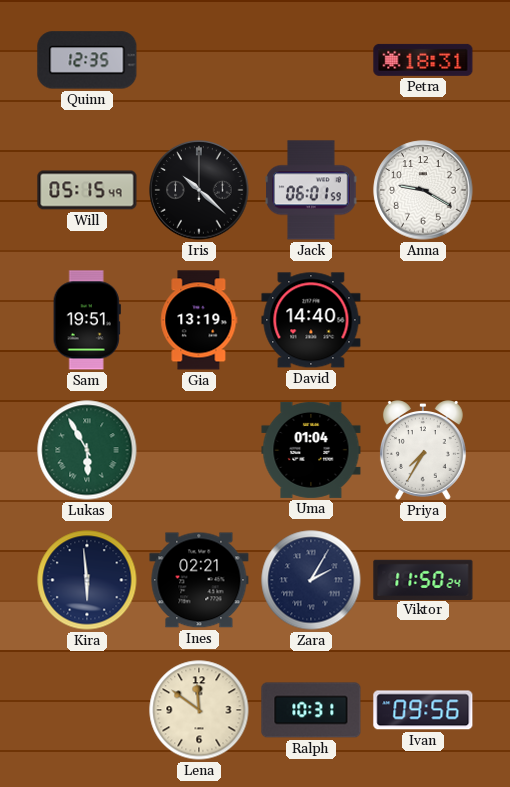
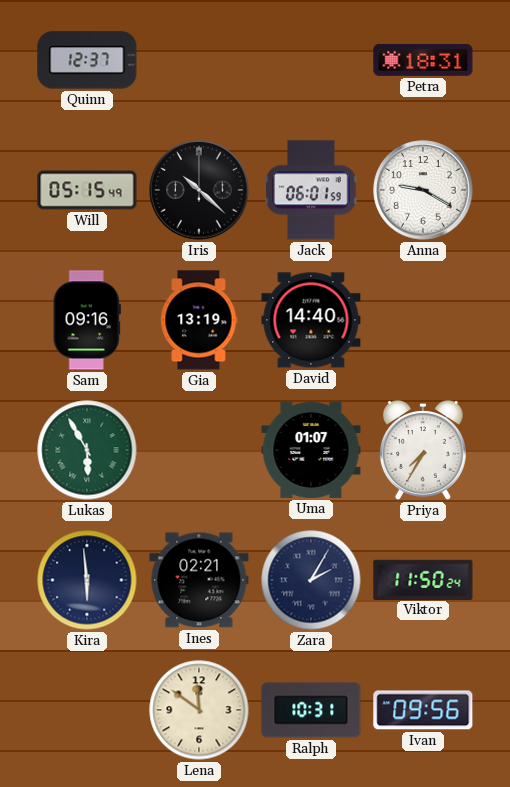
Quinn: 12:35 -> 12:37
Sam: 19:51 -> 09:16
Uma: 01:04 -> 01:07
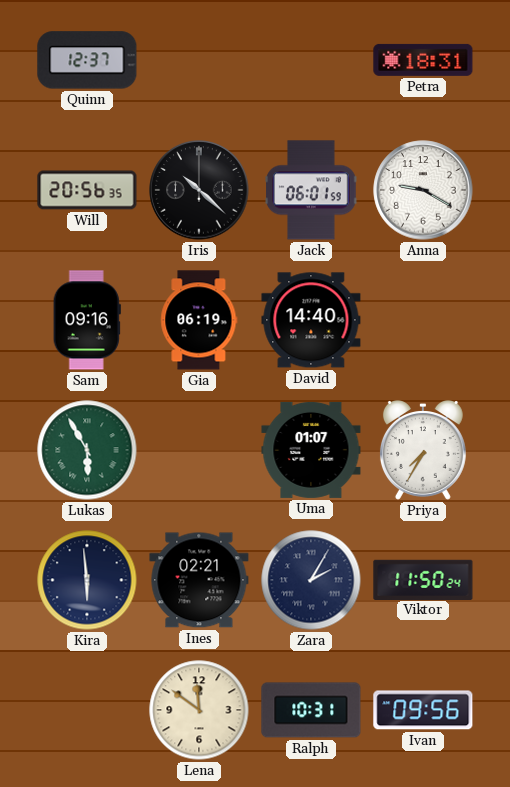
Will: 05:15 -> 20:56
Gia: 13:19 -> 06:19
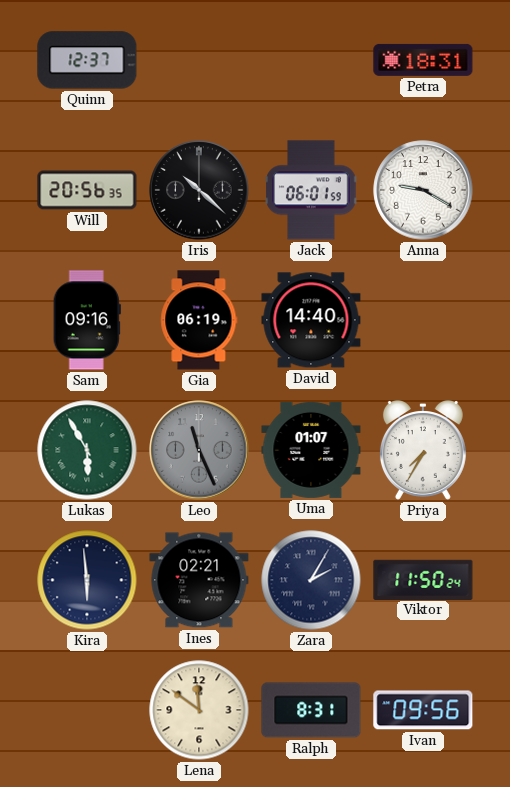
Leo: none -> 11:26
Ralph: 10:31 -> 8:31
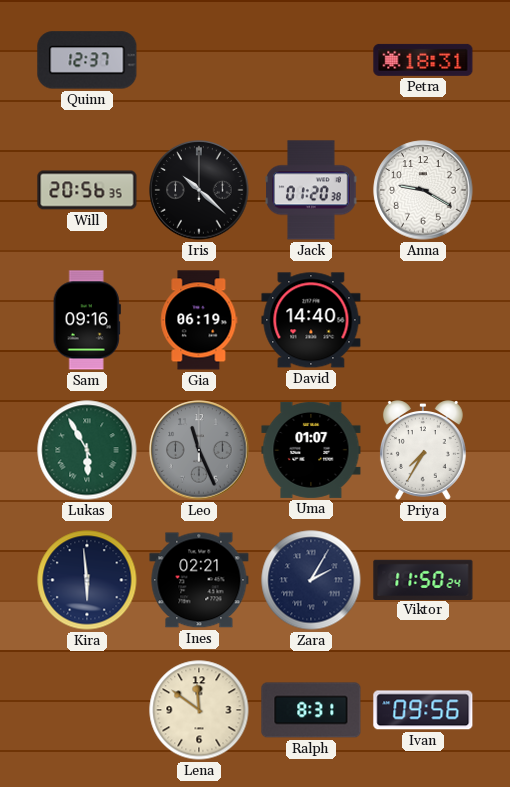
Jack: 06:01 -> 01:20
